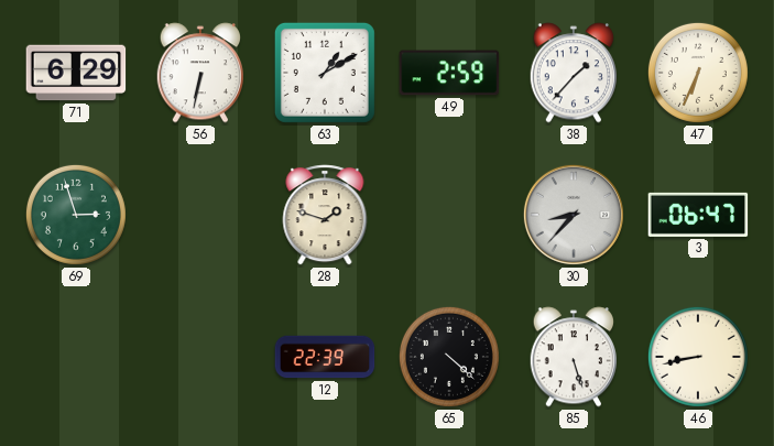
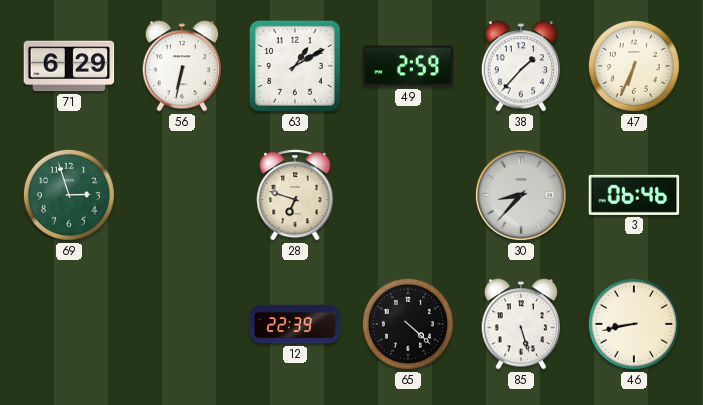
28: 1:48 -> 6:48
3: 06:47 -> 06:46
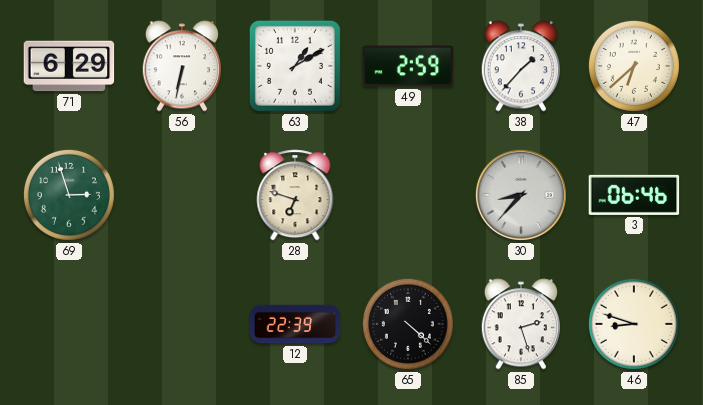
47: 6:34 -> 6:38
85: 5:27 -> 2:27
46: 8:43 -> 8:48
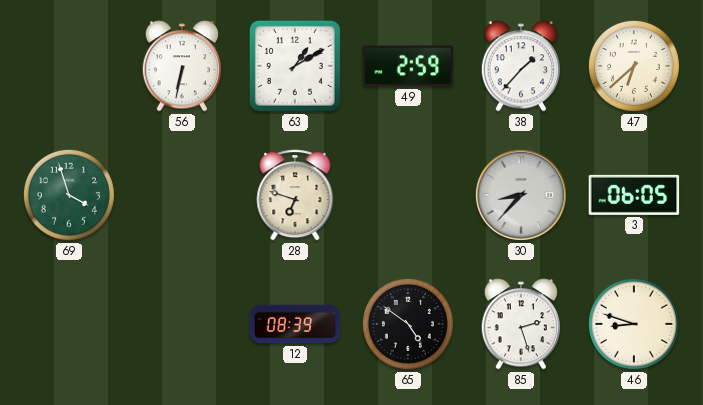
71: 6:29 -> none
69: 2:57 -> 3:57
3: 06:46 -> 06:05
12: 22:39 -> 08:39
65: 4:22 -> 4:51
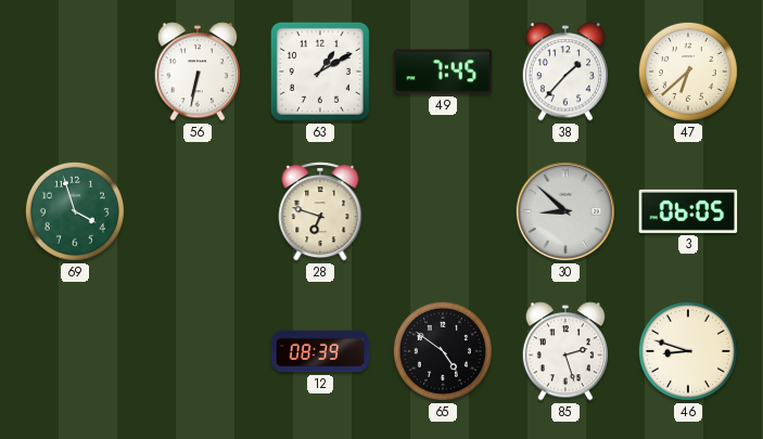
49: 2:59 -> 7:45
30: 8:37 -> 8:52
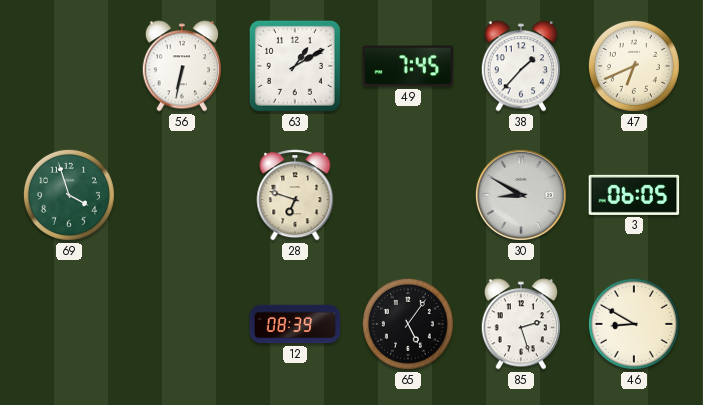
47: 6:38 -> 6:41
30: 8:52 -> 8:50
65: 4:51 -> 5:06
46: 8:48 -> 8:50
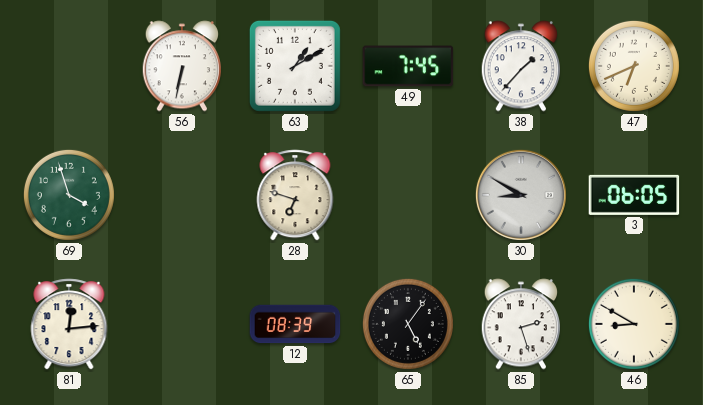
81: none -> 12:14
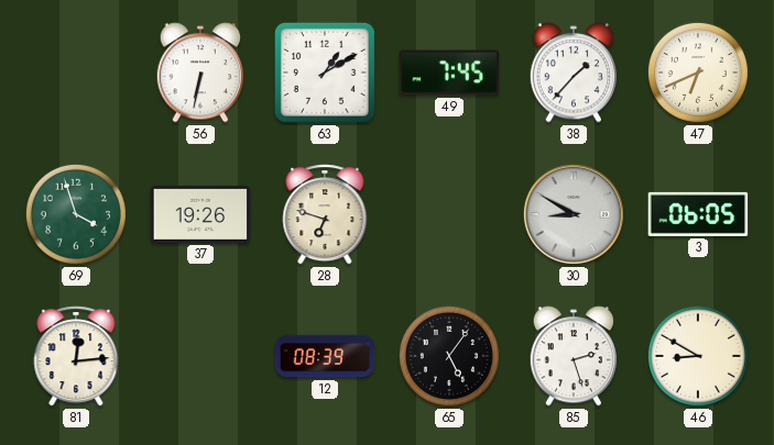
37: none -> 19:26
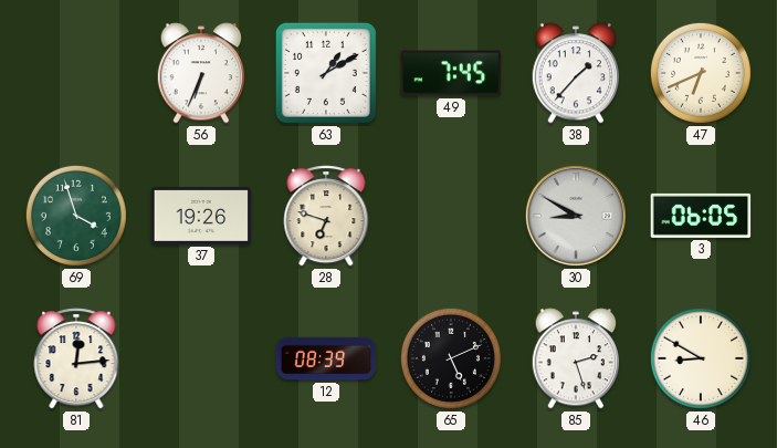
56: 6:32 -> 6:34
65: 5:06 -> 5:11
